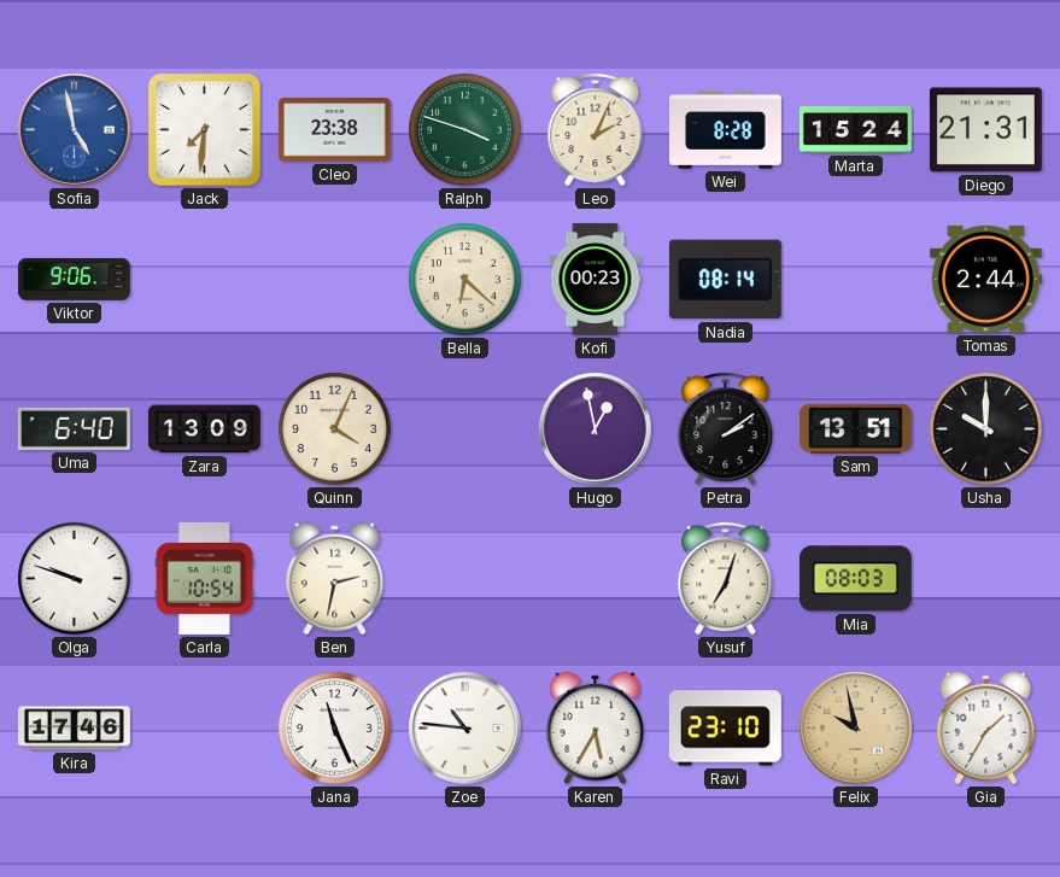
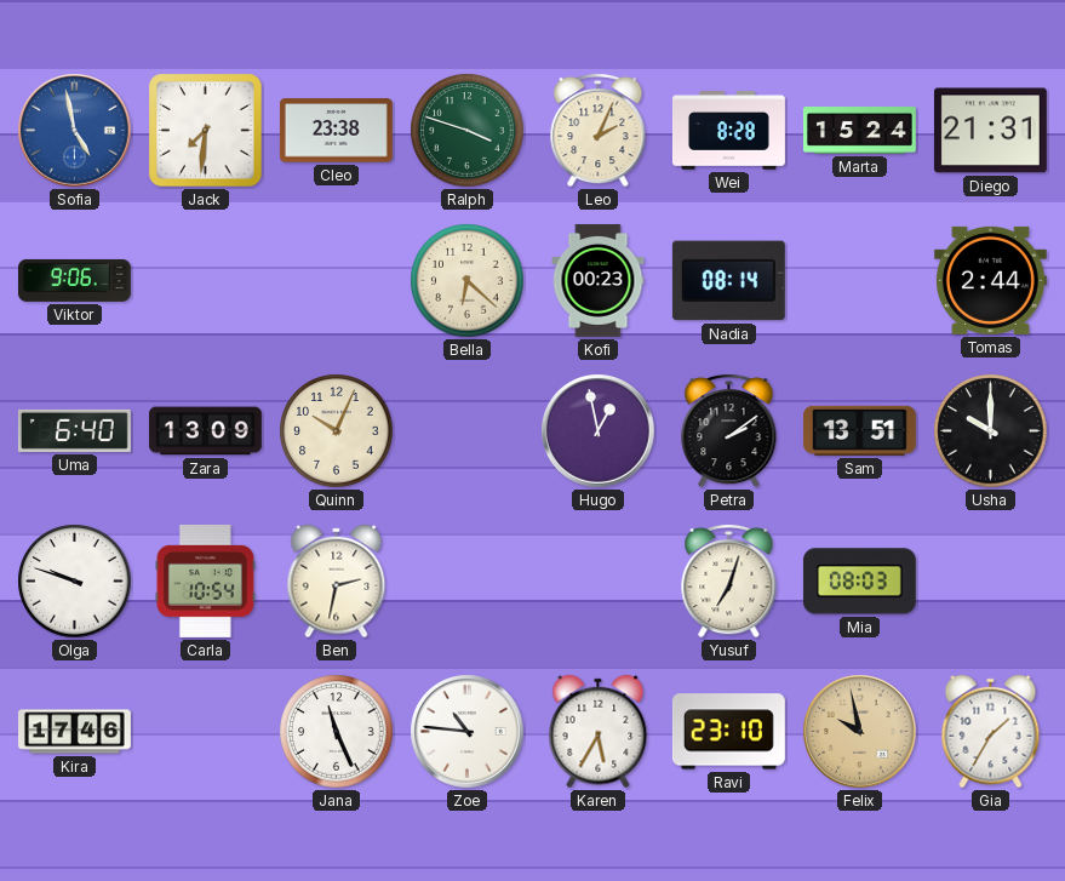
Quinn: 4:04 -> 10:04
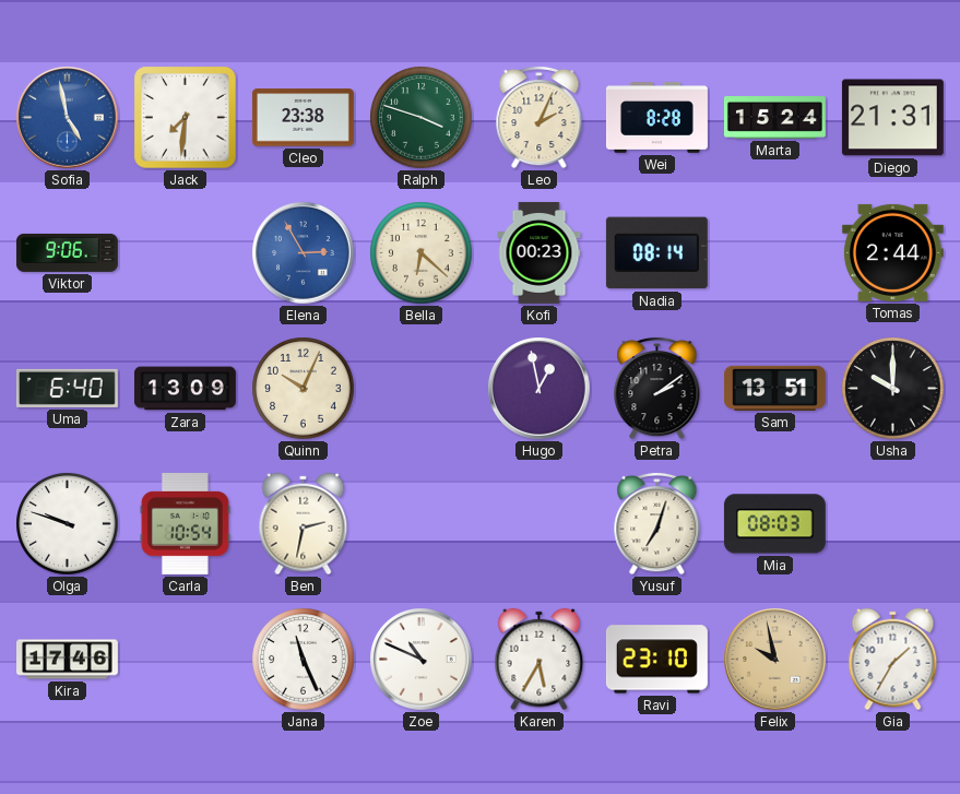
Elena: none -> 2:55
Zoe: 10:46 -> 10:49
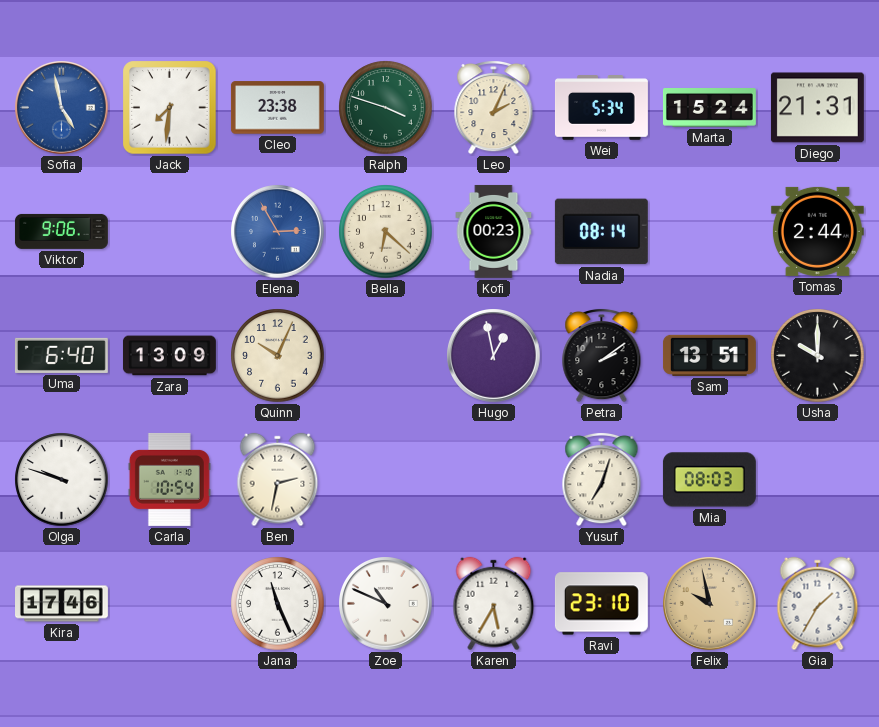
Wei: 8:28 -> 5:34
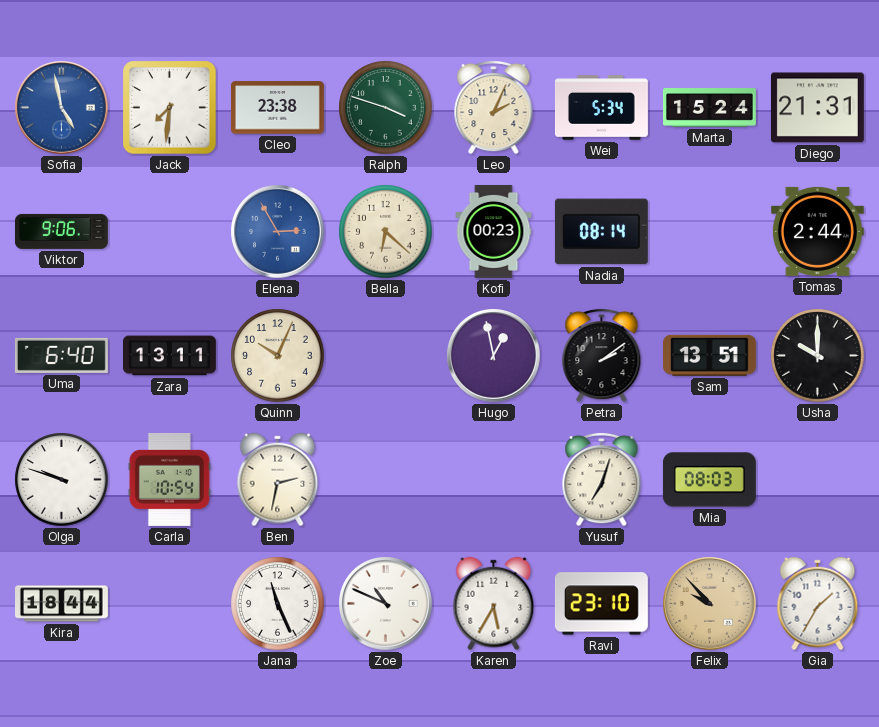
Zara: 13:09 -> 13:11
Kira: 17:46 -> 18:44
Felix: 9:58 -> 9:53
